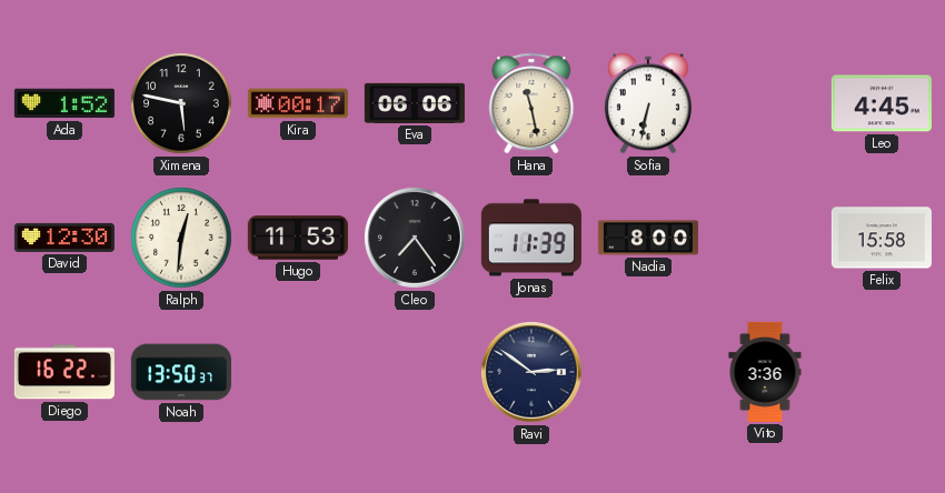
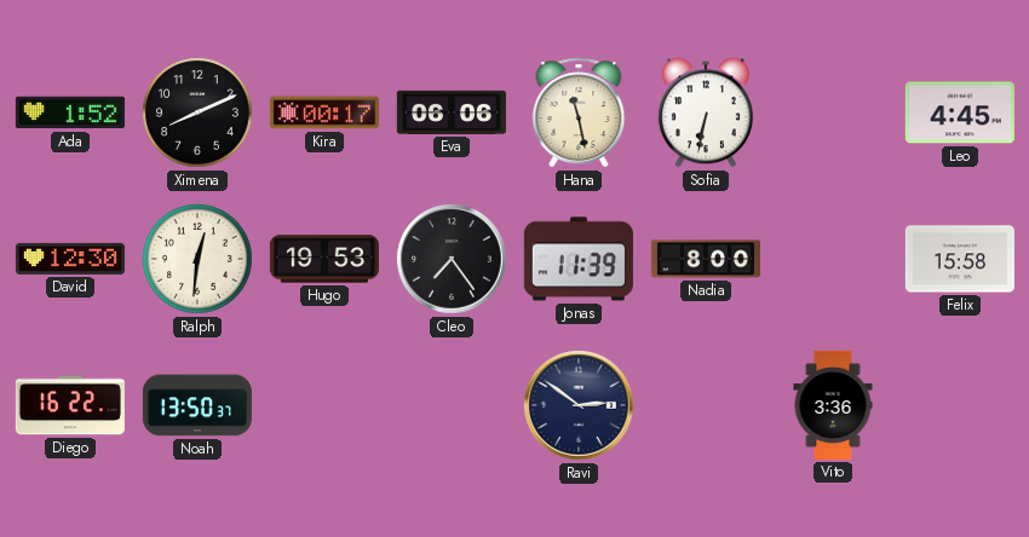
Ximena: 5:47 -> 8:11
Hugo: 11:53 -> 19:53
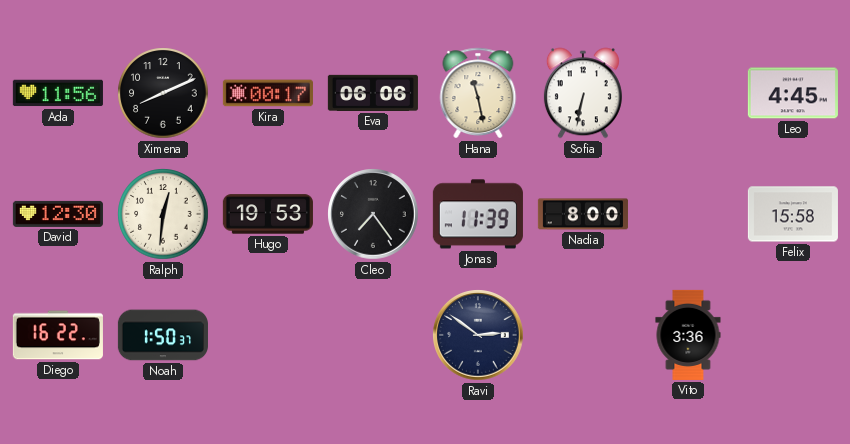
Ada: 1:52 -> 11:56
Noah: 13:50 -> 1:50
